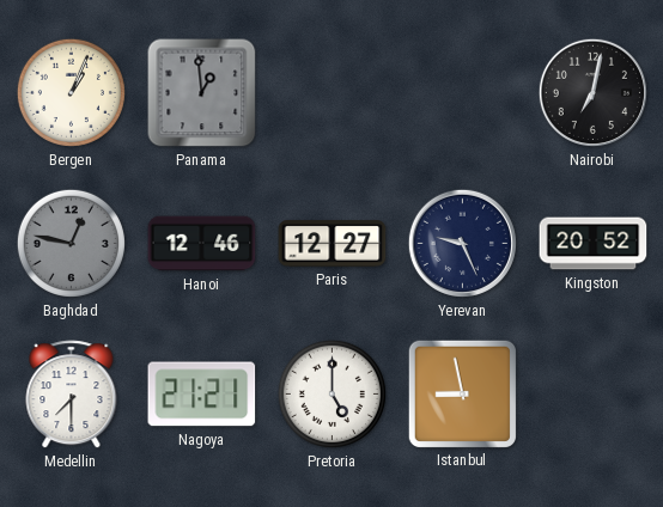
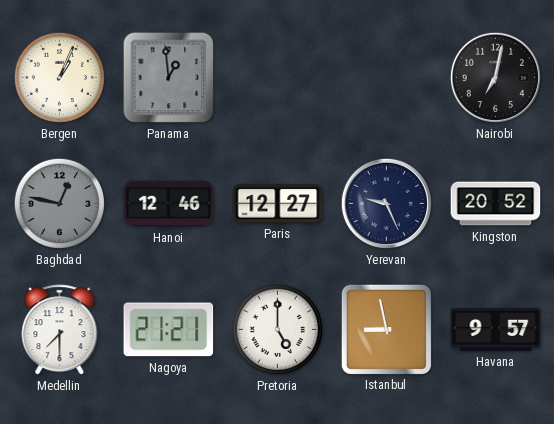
Havana: none -> 9:57
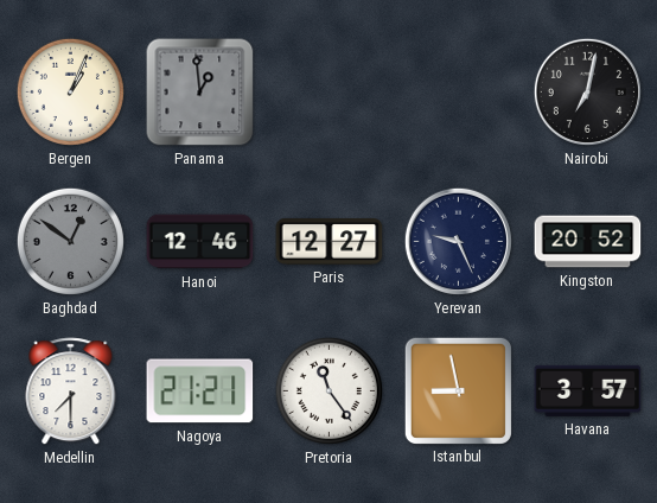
Baghdad: 12:47 -> 12:51
Pretoria: 5:00 -> 11:24
Havana: 9:57 -> 3:57
